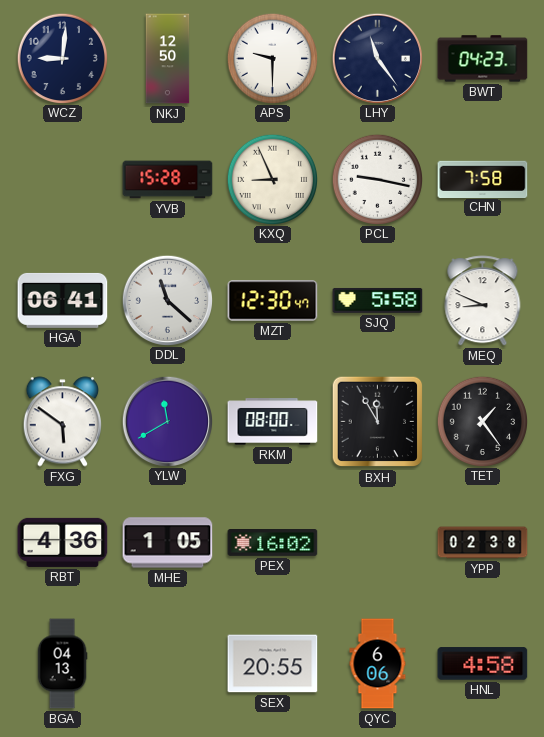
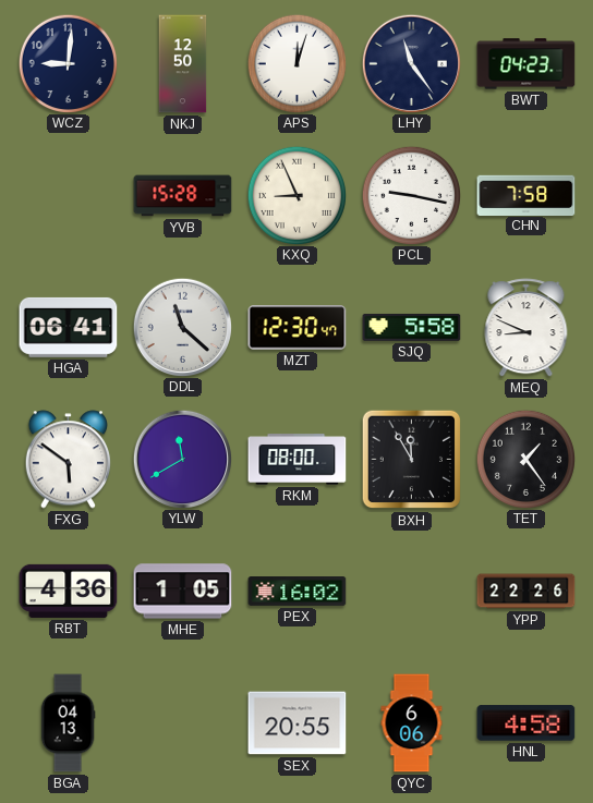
APS: 9:30 -> 12:03
YPP: 02:38 -> 22:26
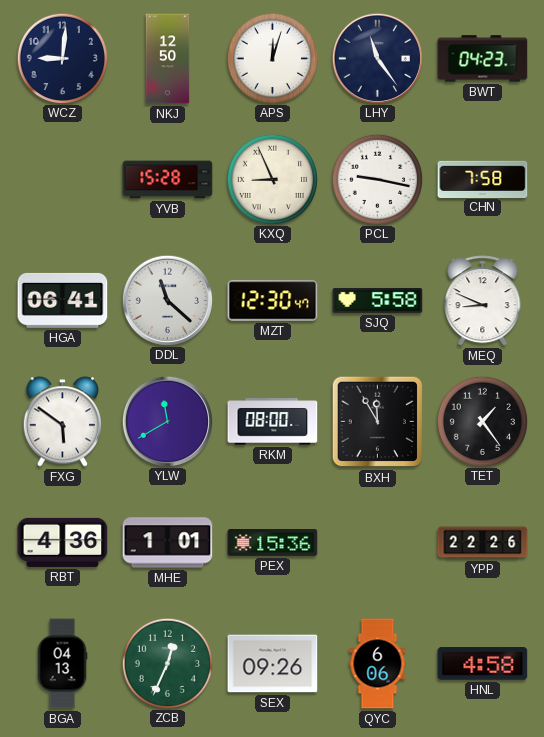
MHE: 1:05 -> 1:01
PEX: 16:02 -> 15:36
ZCB: none -> 12:34
SEX: 20:55 -> 09:26
